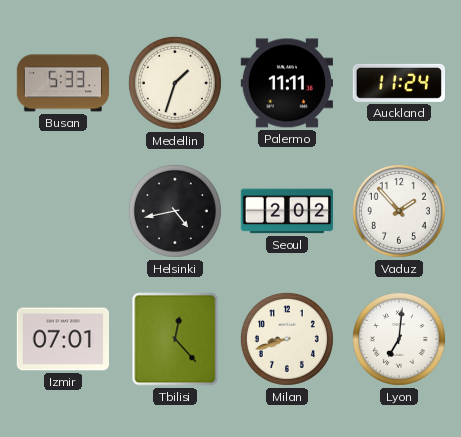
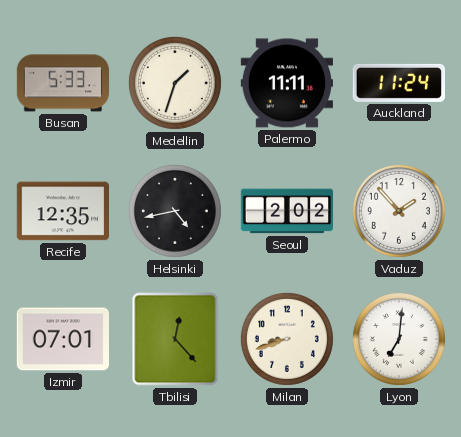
Recife: none -> 12:35
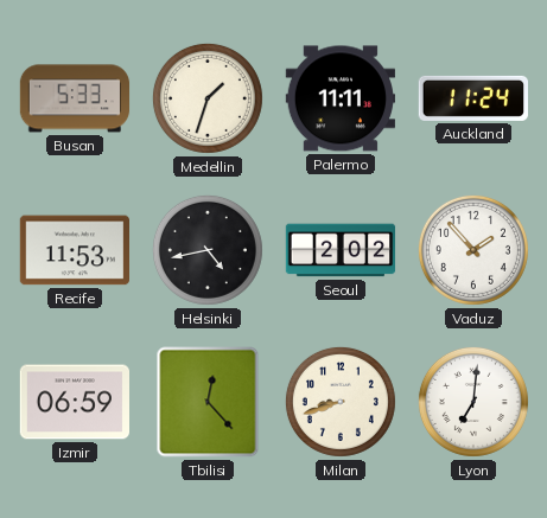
Recife: 12:35 -> 11:53
Izmir: 07:01 -> 06:59
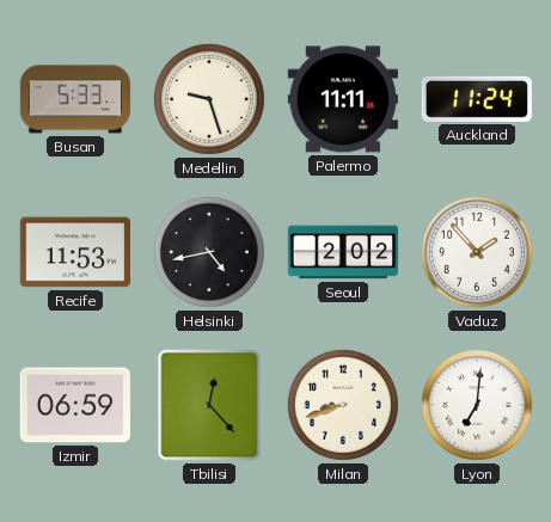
Medellin: 1:33 -> 9:27
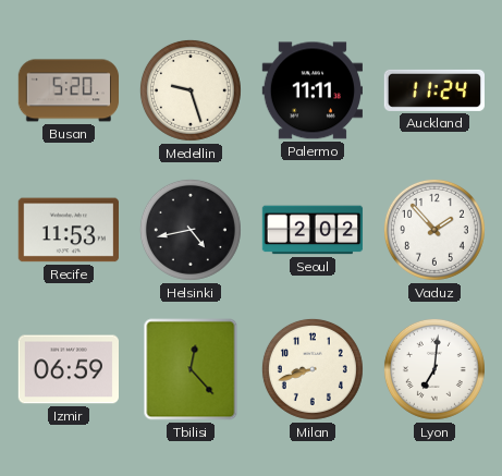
Busan: 5:33 -> 5:20
